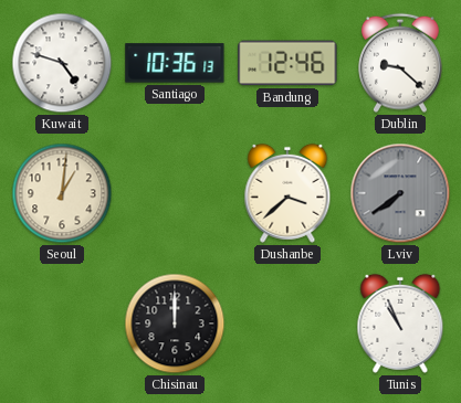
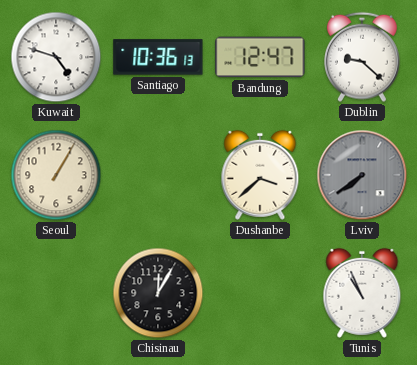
Bandung: 12:46 -> 12:47
Seoul: 1:01 -> 1:05
Chisinau: 12:00 -> 12:05
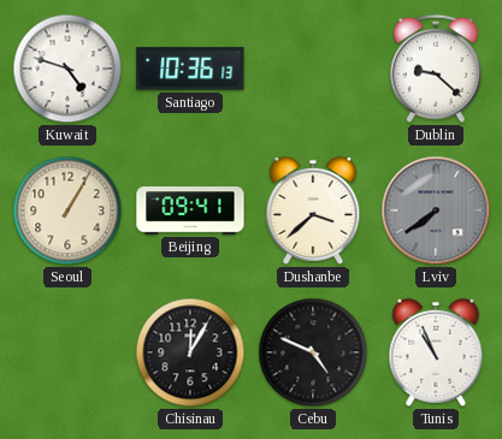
Bandung: 12:47 -> none
Beijing: none -> 09:41
Cebu: none -> 4:49
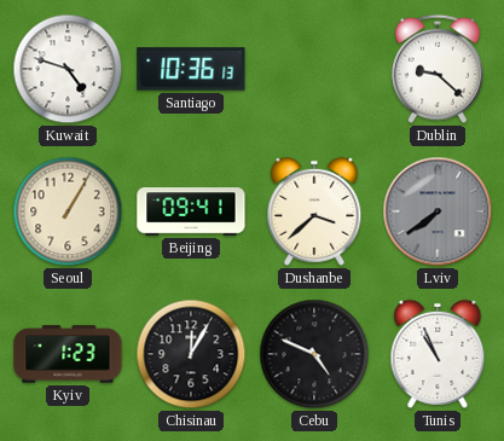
Kyiv: none -> 1:23
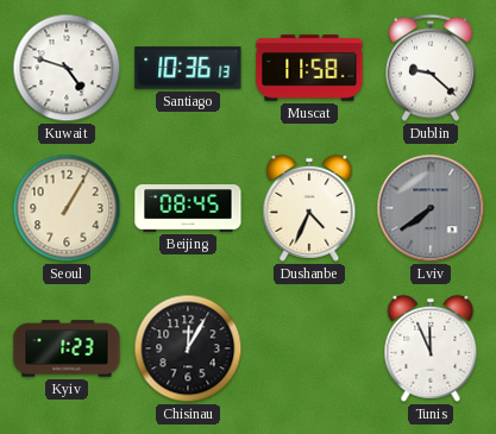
Muscat: none -> 11:58
Beijing: 09:41 -> 08:45
Dushanbe: 3:38 -> 4:34
Cebu: 4:49 -> none
Tunis: 10:56 -> 11:56
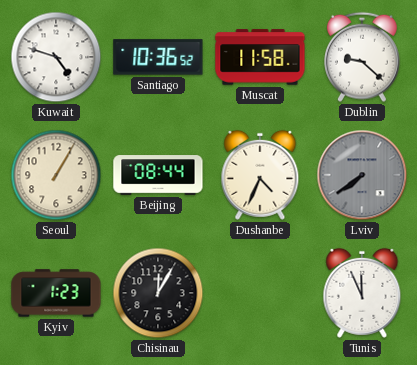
Santiago: 10:36:13 -> 10:36:52
Beijing: 08:45 -> 08:44
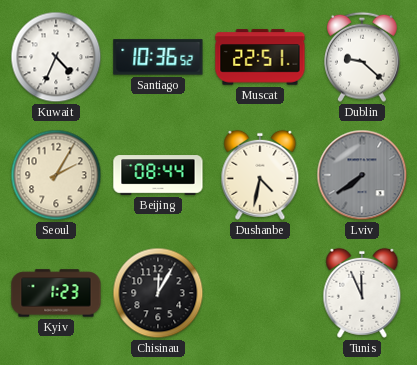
Kuwait: 4:48 -> 4:34
Muscat: 11:58 -> 22:51
Seoul: 1:05 -> 2:05
Dushanbe: 4:34 -> 4:32
